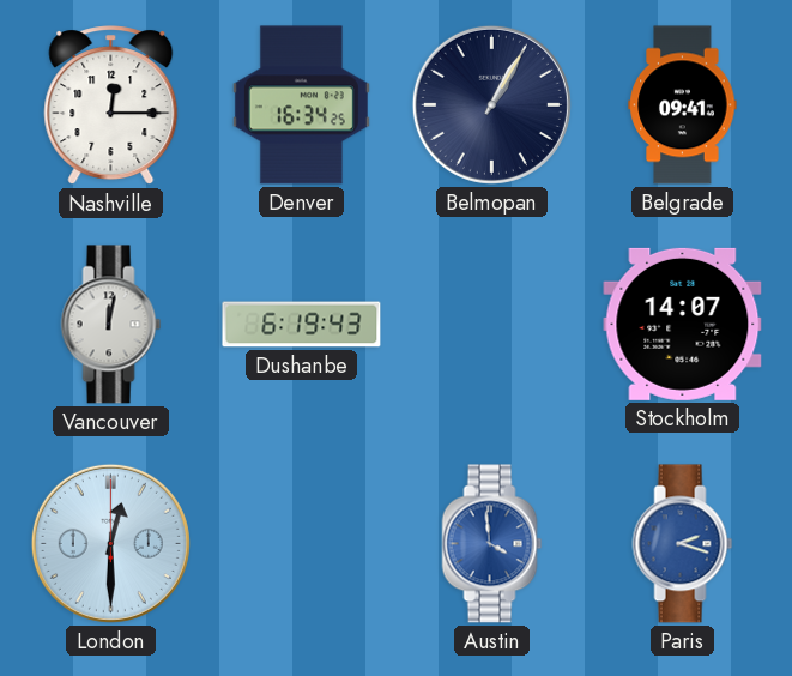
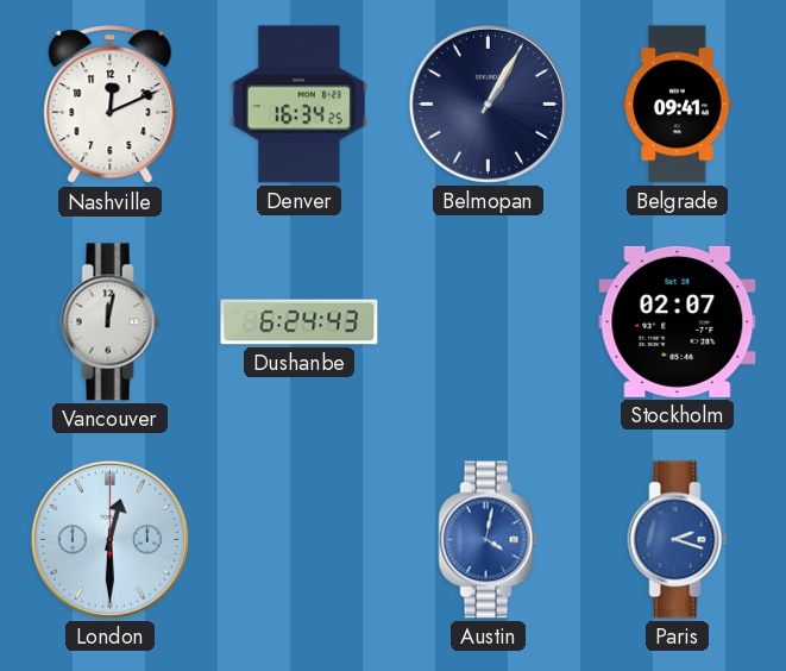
Nashville: 12:15 -> 12:11
Dushanbe: 6:19 -> 6:24
Stockholm: 14:07 -> 02:07
Austin: 3:59 -> 4:02
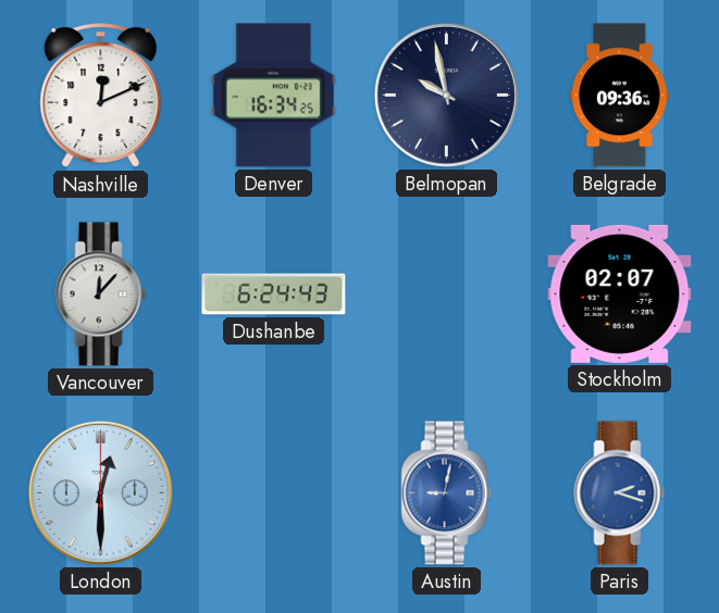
Belmopan: 1:05 -> 9:58
Belgrade: 09:41 -> 09:36
Vancouver: 12:02 -> 12:07
Austin: 4:02 -> 9:02
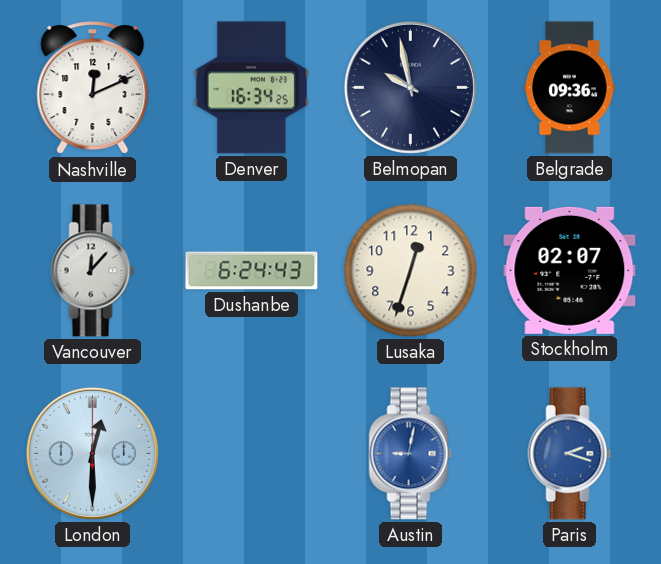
Lusaka: none -> 12:33
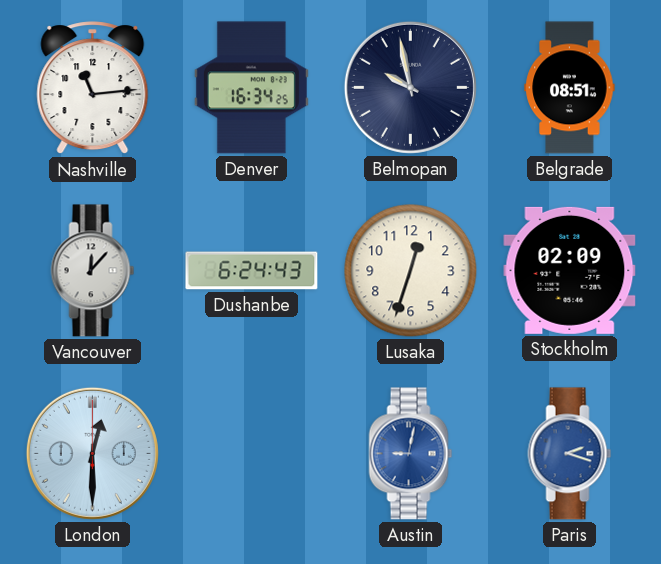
Nashville: 12:11 -> 11:14
Belgrade: 09:36 -> 08:51
Stockholm: 02:07 -> 02:09
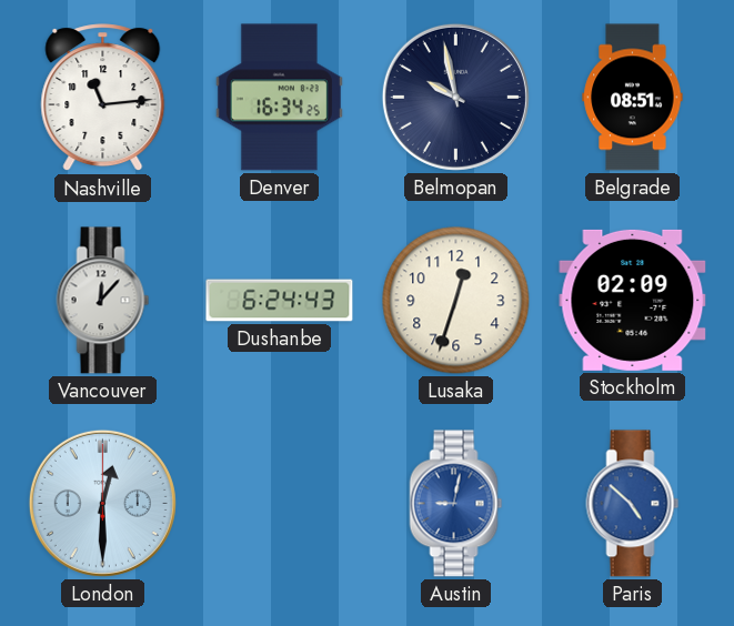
Paris: 2:18 -> 4:52
